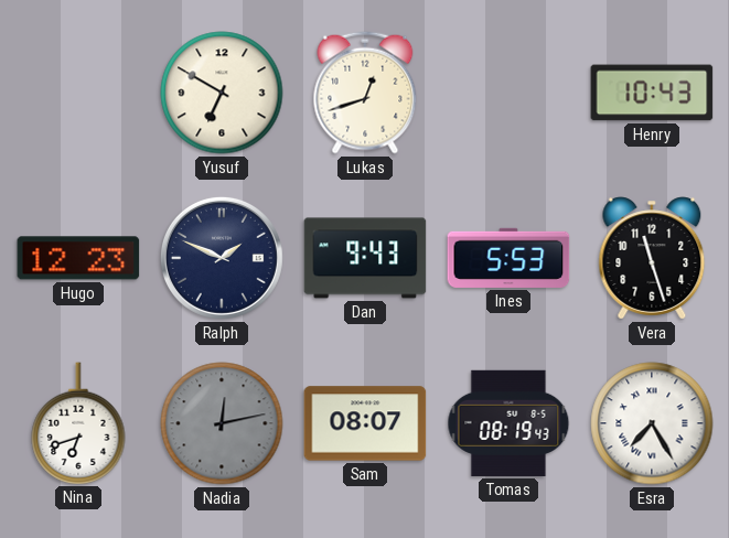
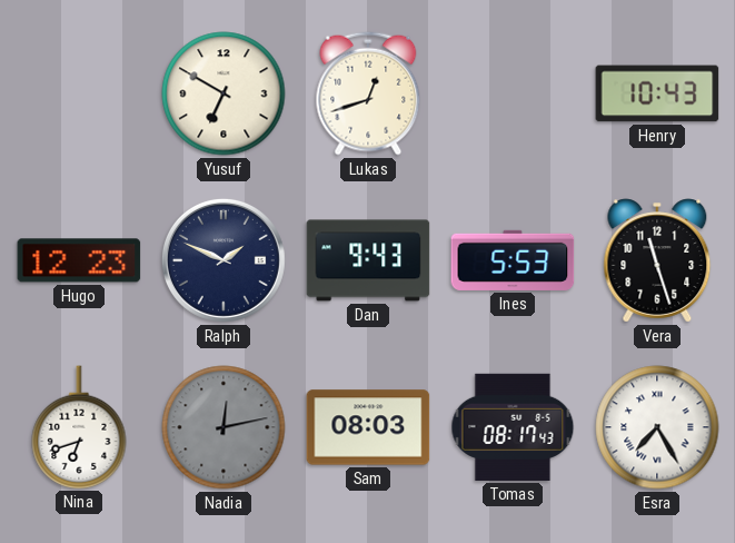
Sam: 08:07 -> 08:03
Tomas: 08:19 -> 08:17
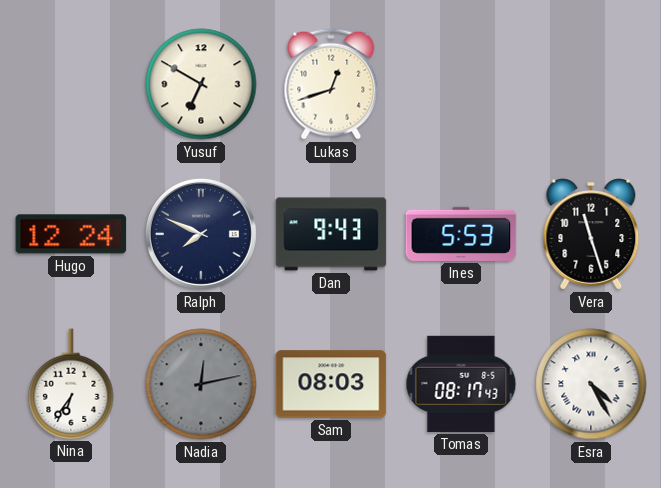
Henry: 10:43 -> none
Hugo: 12:23 -> 12:24
Ralph: 1:49 -> 7:49
Nina: 6:42 -> 6:36
Esra: 7:25 -> 4:25
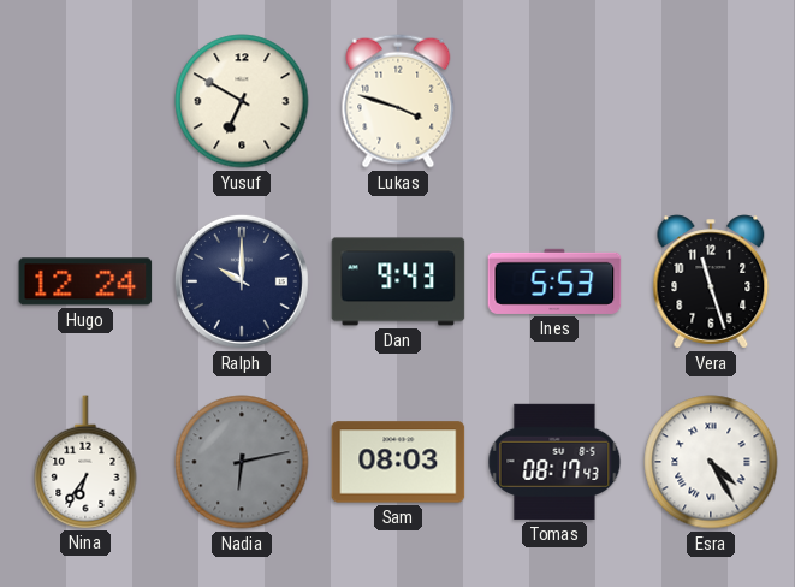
Lukas: 12:42 -> 3:48
Ralph: 7:49 -> 10:00
Nadia: 12:13 -> 6:13
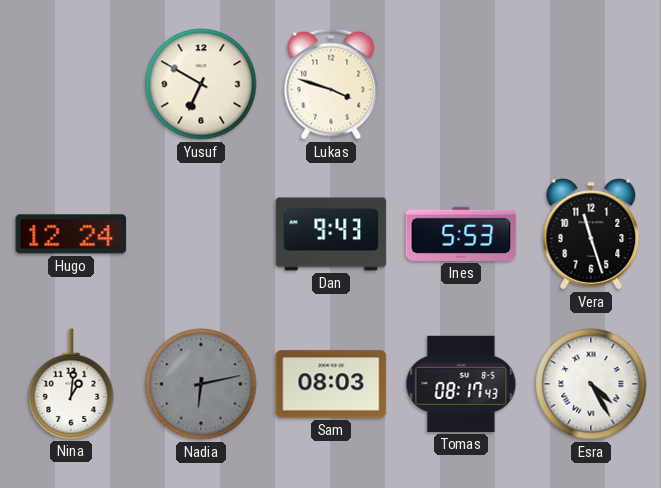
Ralph: 10:00 -> none
Nina: 6:36 -> 1:01
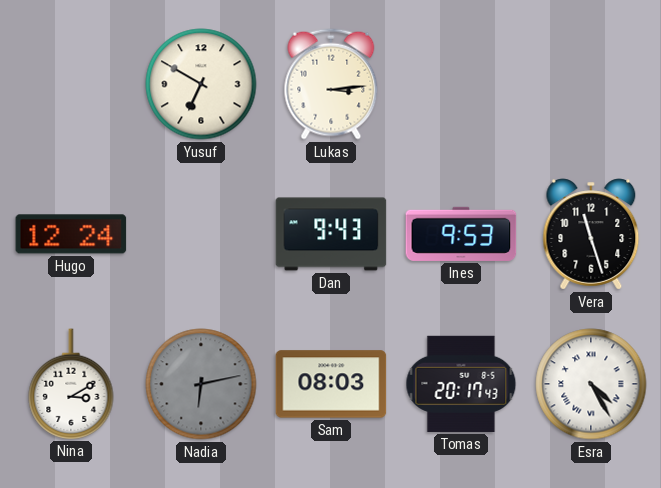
Lukas: 3:48 -> 3:14
Ines: 5:53 -> 9:53
Nina: 1:01 -> 3:10
Tomas: 08:17 -> 20:17
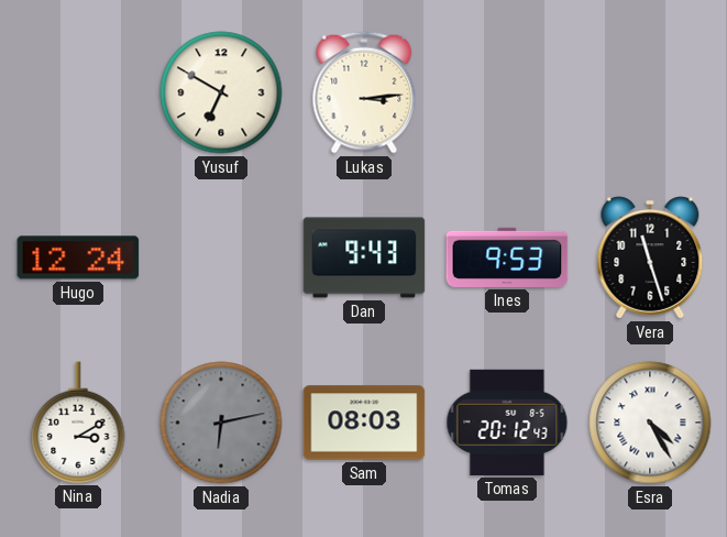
Tomas: 20:17 -> 20:12
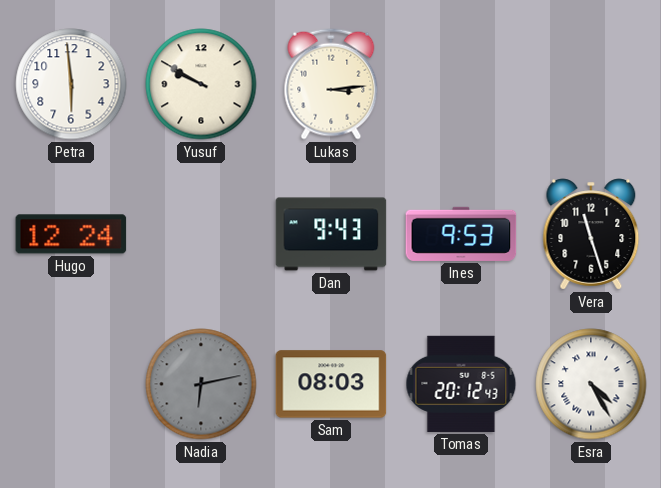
Petra: none -> 5:59
Yusuf: 6:50 -> 9:50
Nina: 3:10 -> none
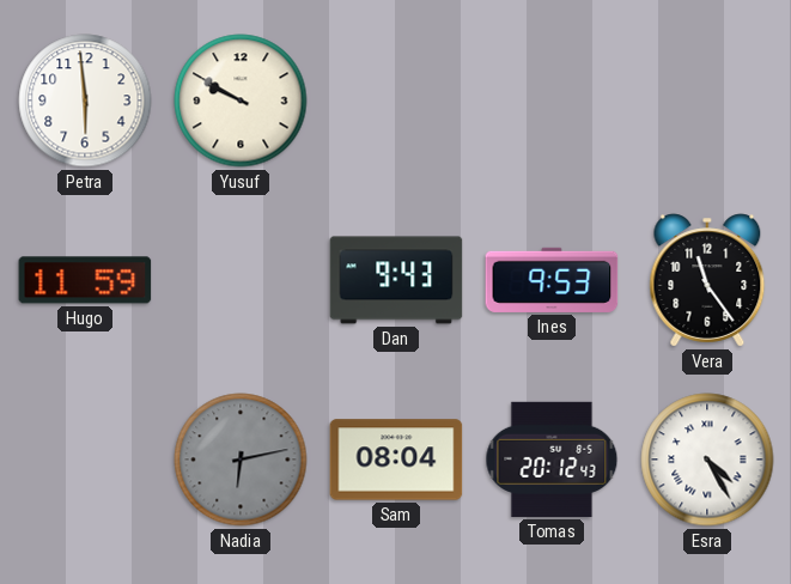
Lukas: 3:14 -> none
Hugo: 12:24 -> 11:59
Vera: 11:27 -> 11:24
Sam: 08:03 -> 08:04
